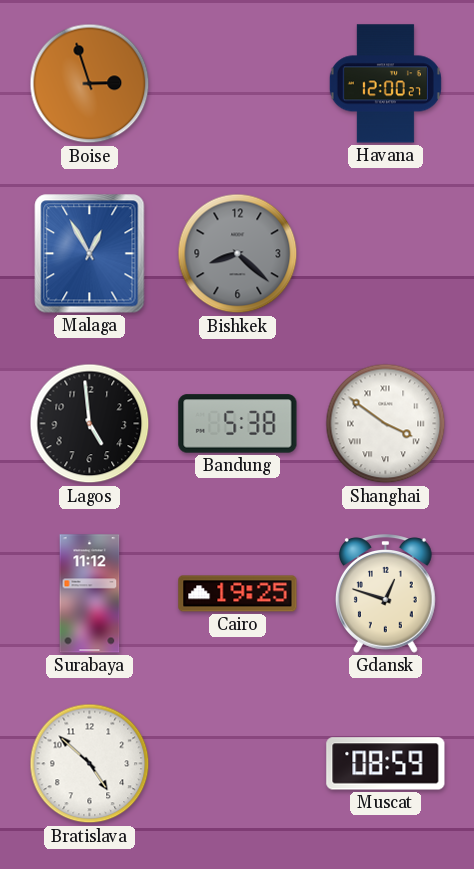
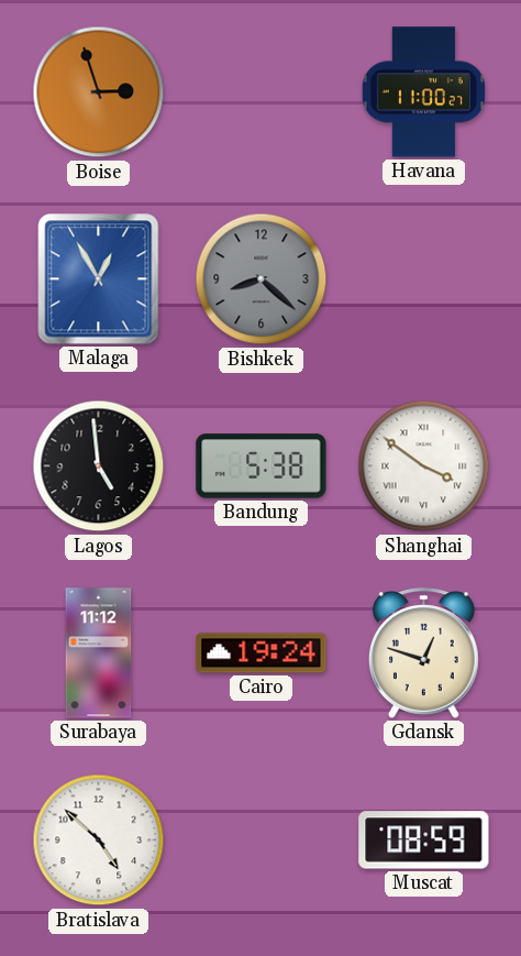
Havana: 12:00 -> 11:00
Cairo: 19:25 -> 19:24
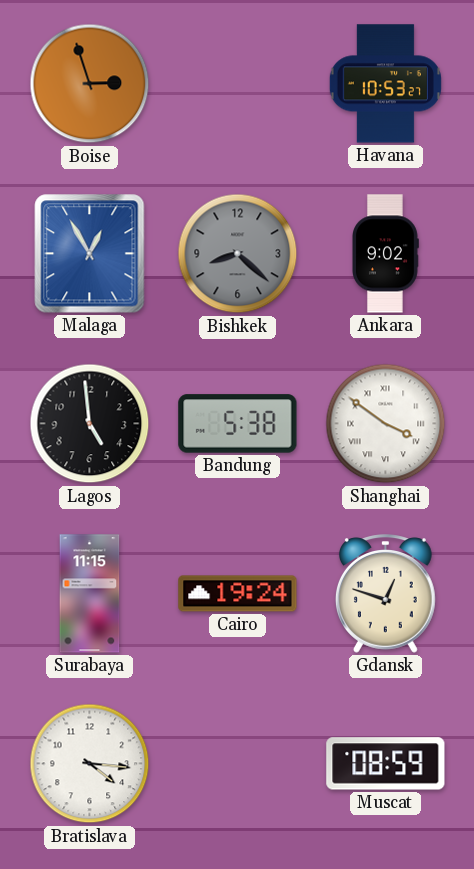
Havana: 11:00 -> 10:53
Ankara: none -> 9:02
Surabaya: 11:12 -> 11:15
Bratislava: 4:52 -> 4:16
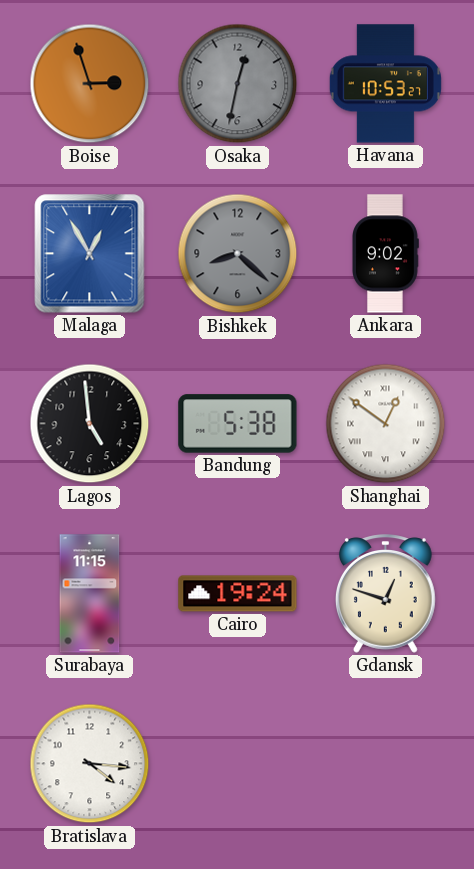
Osaka: none -> 12:32
Shanghai: 3:51 -> 12:51
Muscat: 08:59 -> none
